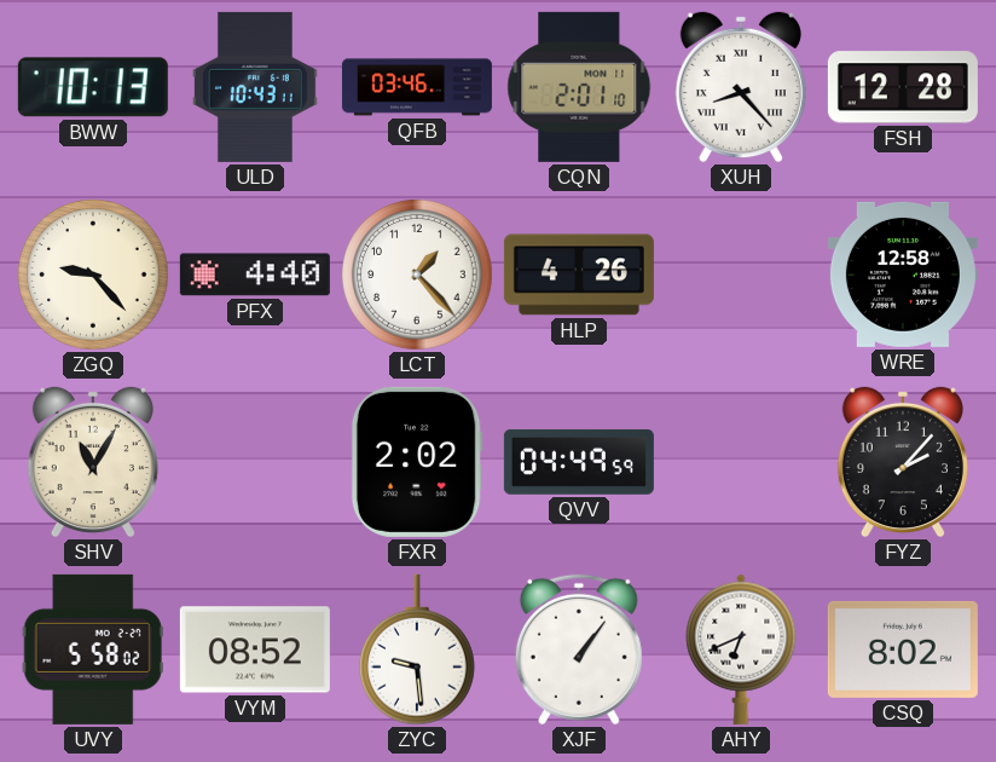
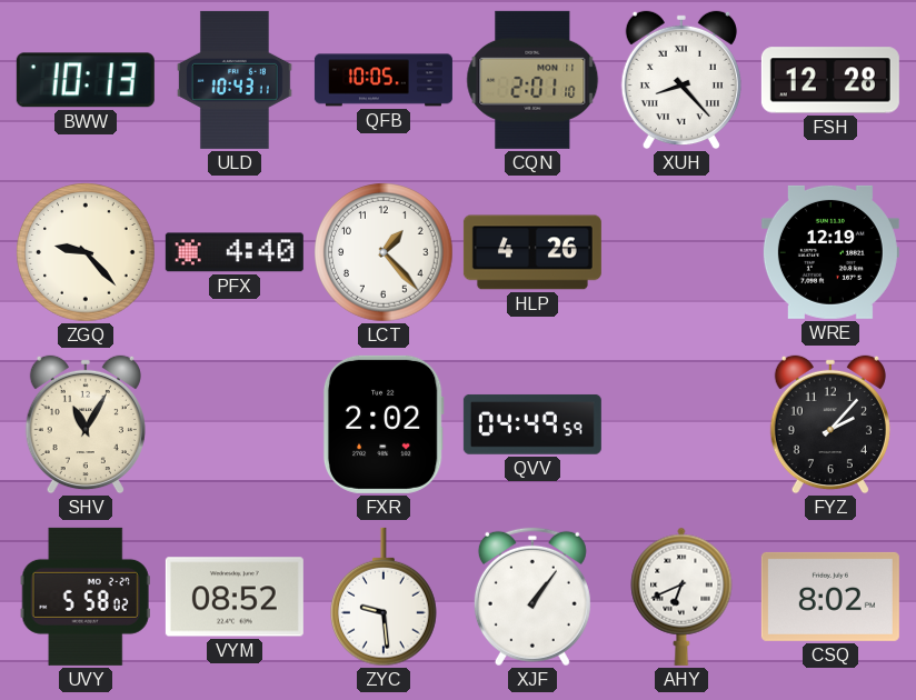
QFB: 03:46 -> 10:05
WRE: 12:58 -> 12:19
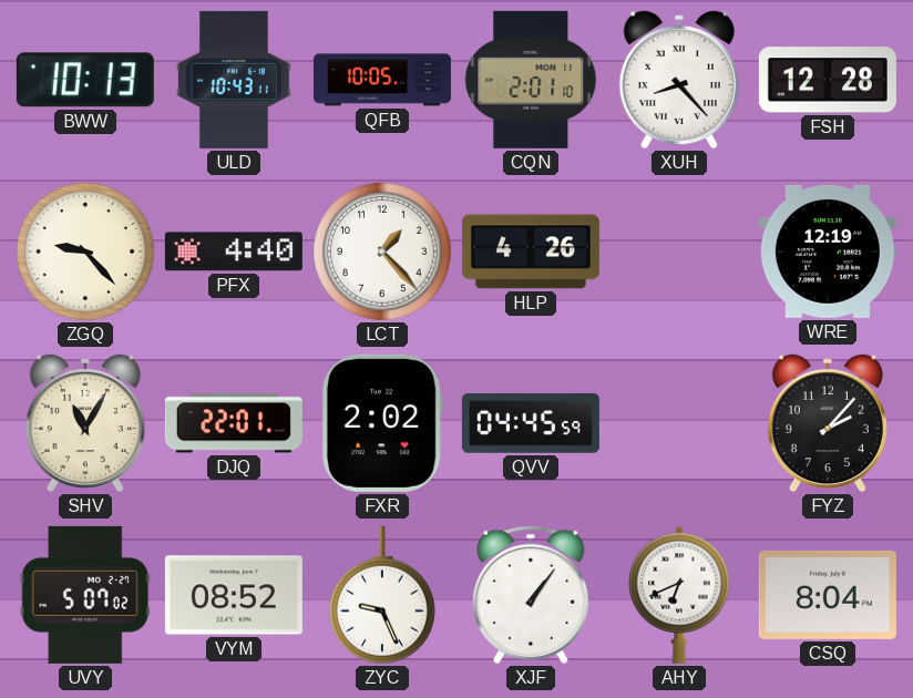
DJQ: none -> 22:01
QVV: 04:49 -> 04:45
UVY: 5:58 -> 5:07
ZYC: 9:29 -> 9:26
CSQ: 8:02 -> 8:04
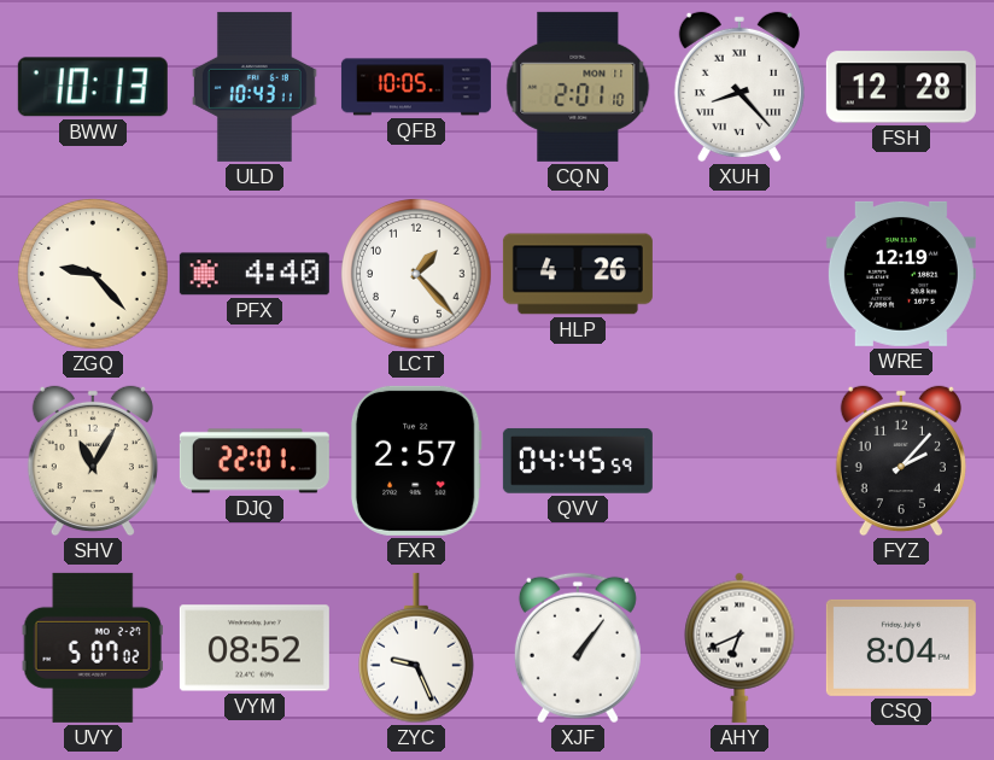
FXR: 2:02 -> 2:57
